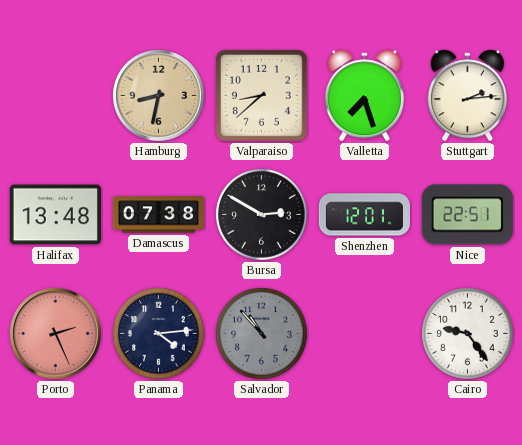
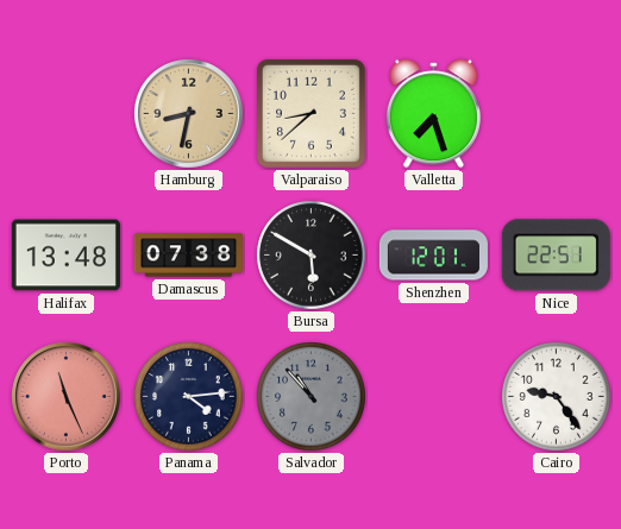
Stuttgart: 2:14 -> none
Bursa: 2:50 -> 5:50
Porto: 2:26 -> 11:26
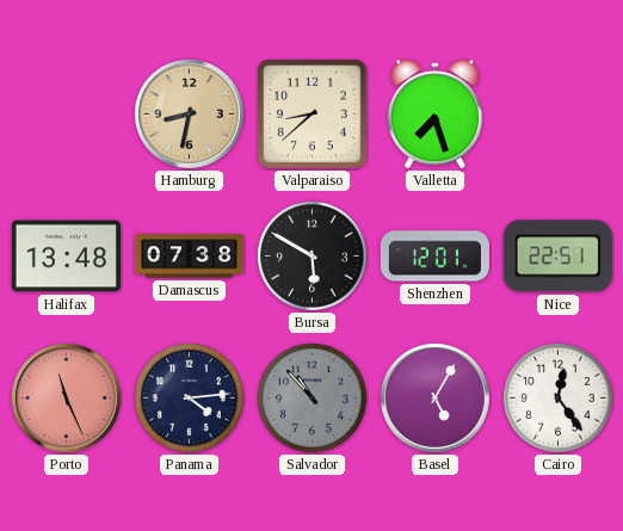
Basel: none -> 5:05
Cairo: 9:24 -> 12:24
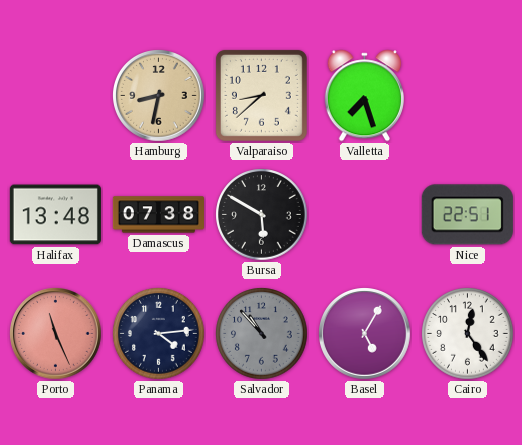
Shenzhen: 12:01 -> none
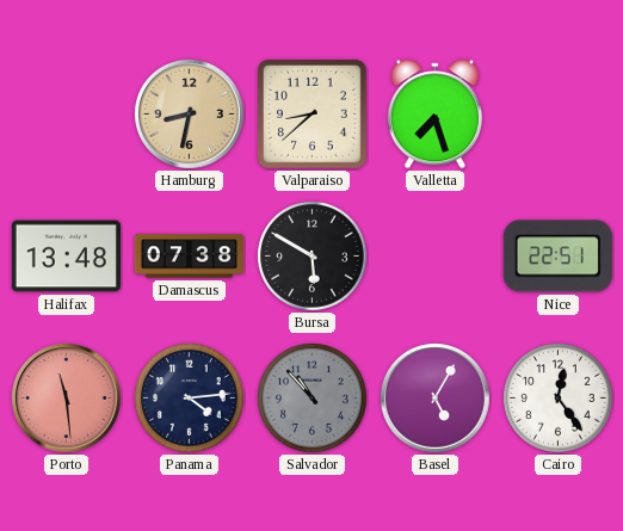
Porto: 11:26 -> 11:29
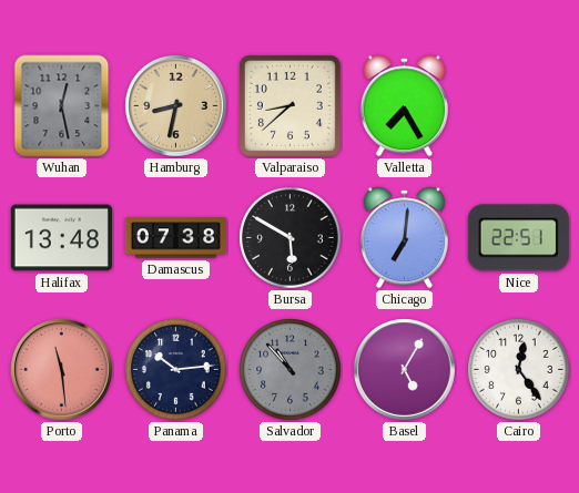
Wuhan: none -> 12:28
Valletta: 7:27 -> 7:25
Chicago: none -> 7:01
Panama: 4:14 -> 10:14
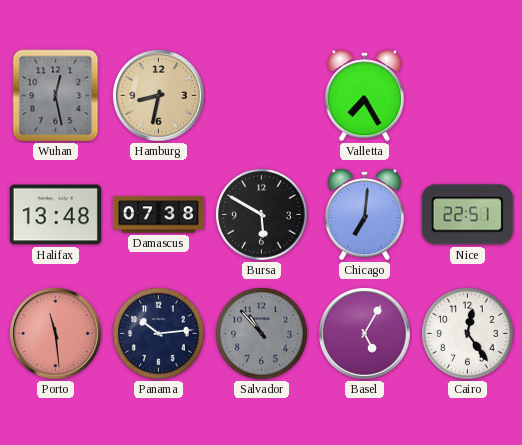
Valparaiso: 8:38 -> none
